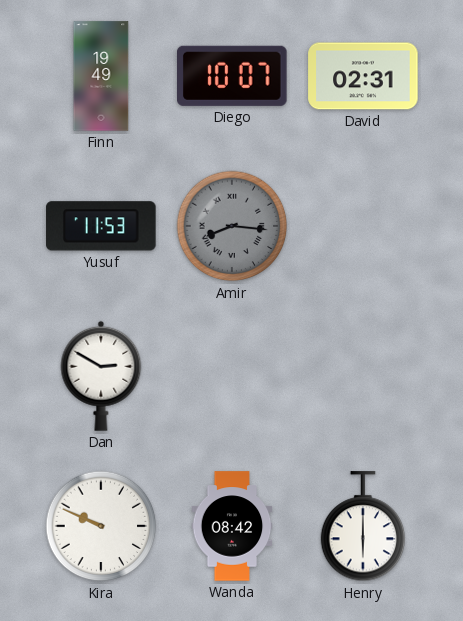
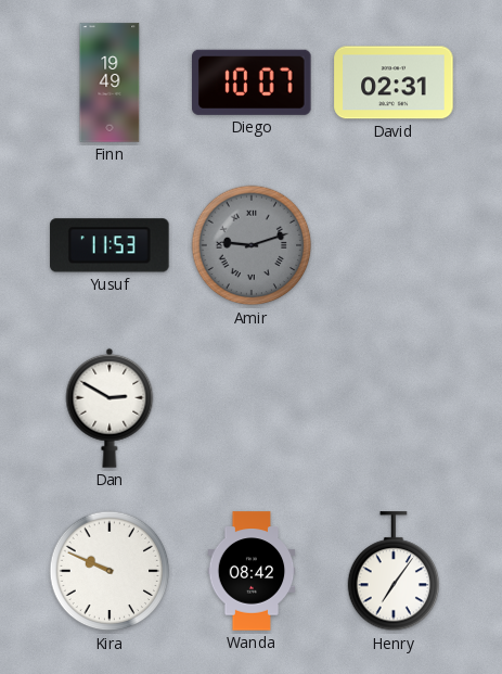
Amir: 8:16 -> 9:12
Henry: 6:00 -> 7:06
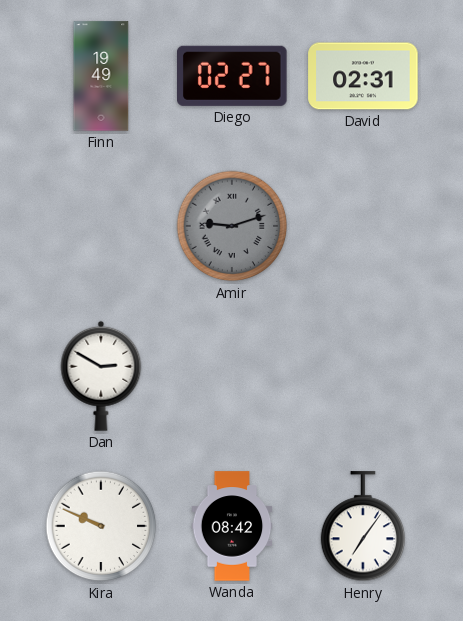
Diego: 10:07 -> 02:27
Yusuf: 11:53 -> none
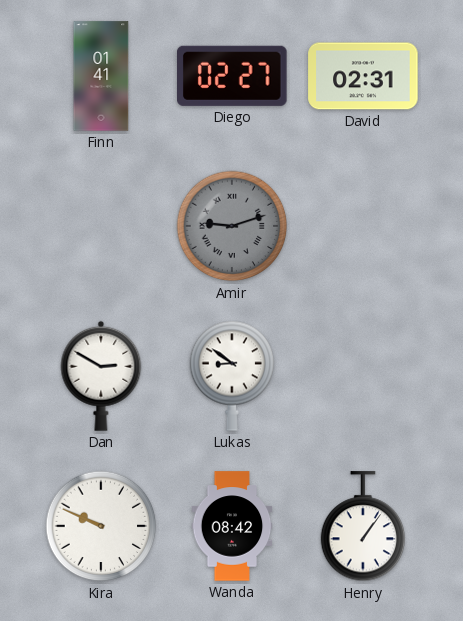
Finn: 19:49 -> 01:41
Lukas: none -> 8:51
Henry: 7:06 -> 1:06
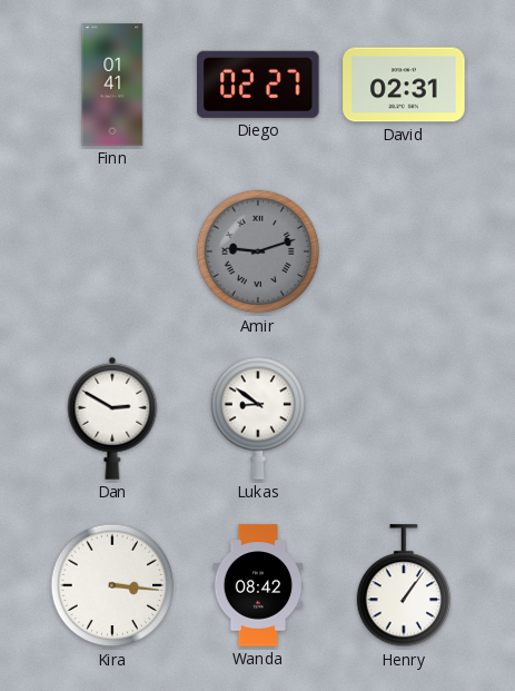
Kira: 9:49 -> 3:16
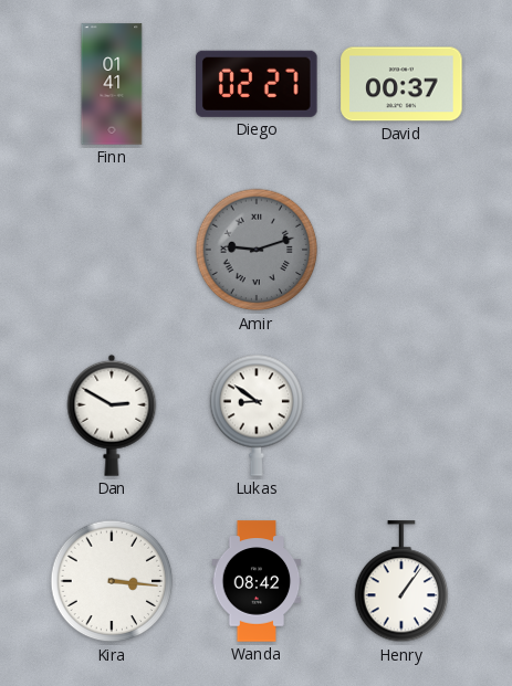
David: 02:31 -> 00:37
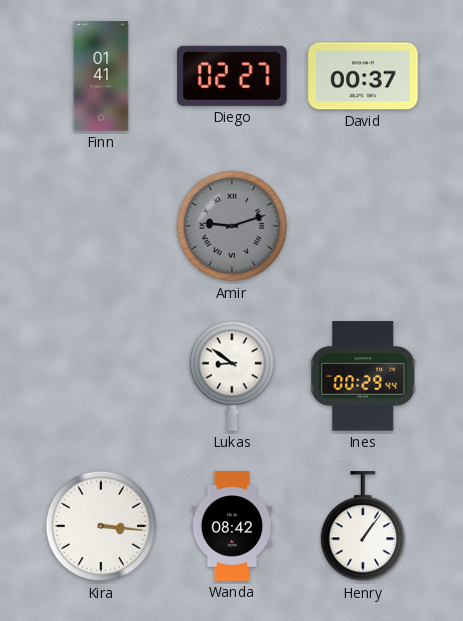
Dan: 2:50 -> none
Ines: none -> 00:29
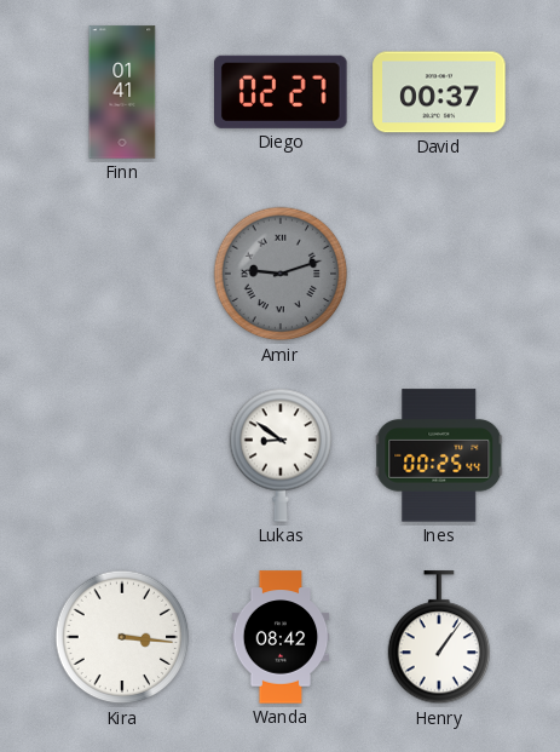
Ines: 00:29 -> 00:25
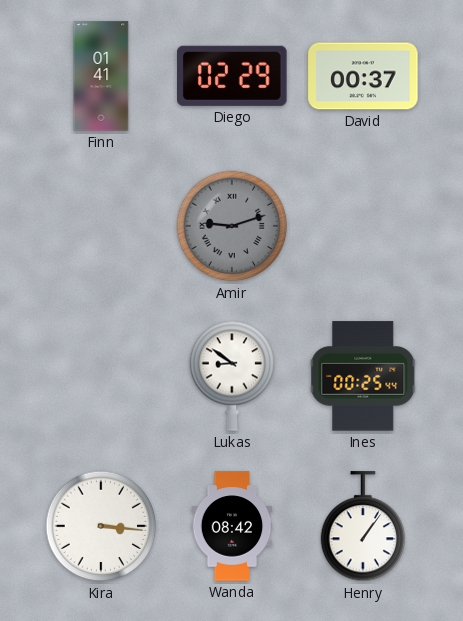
Diego: 02:27 -> 02:29
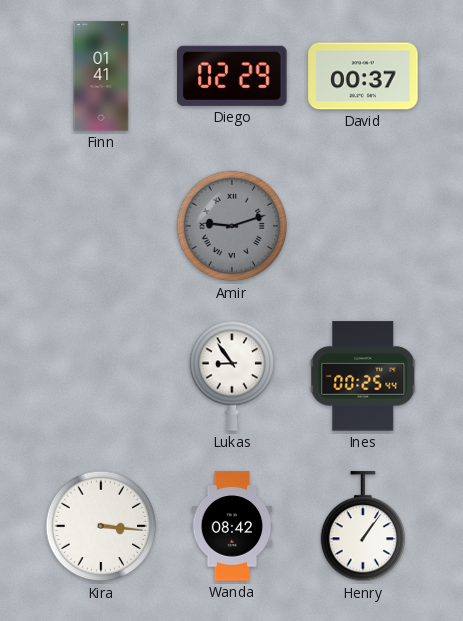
Lukas: 8:51 -> 8:54
